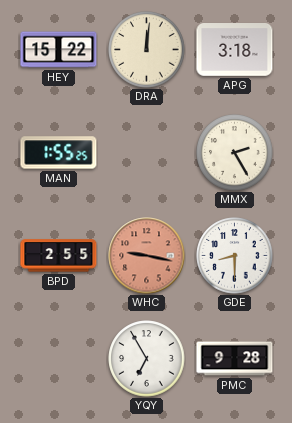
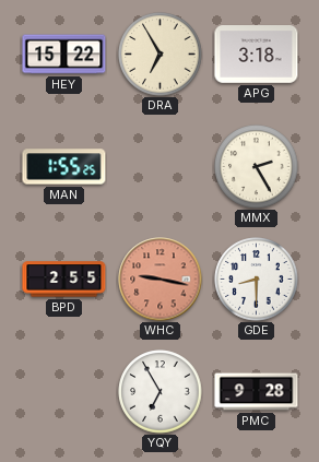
DRA: 12:01 -> 6:55
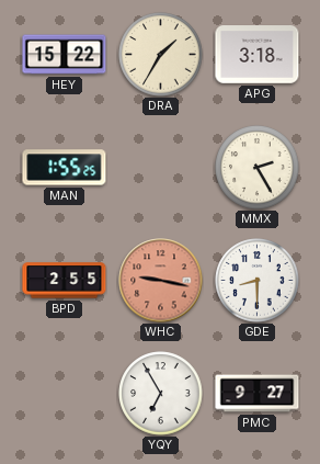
DRA: 6:55 -> 1:35
PMC: 9:28 -> 9:27
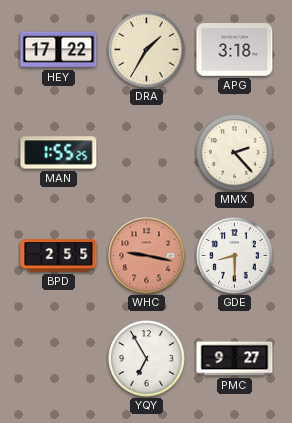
HEY: 15:22 -> 17:22
MMX: 2:25 -> 2:23
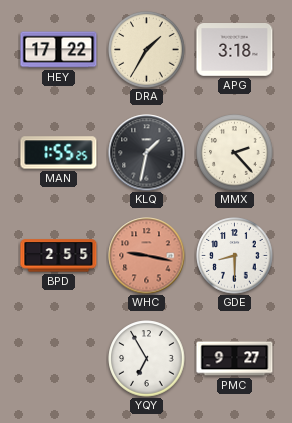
KLQ: none -> 1:32
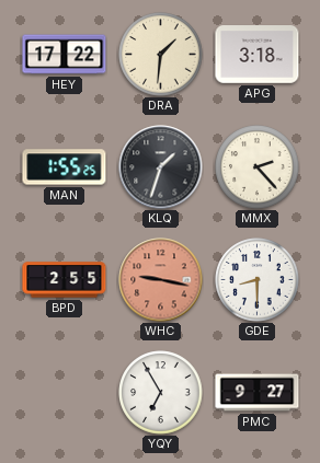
DRA: 1:35 -> 1:31
KLQ: 1:32 -> 1:33
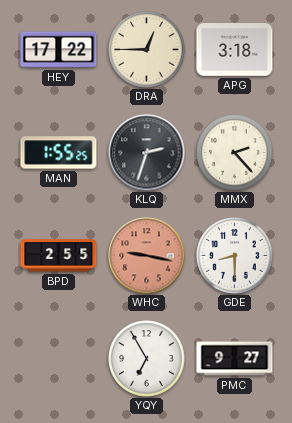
DRA: 1:31 -> 12:45
KLQ: 1:33 -> 2:33
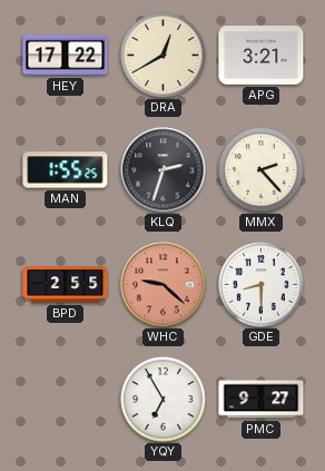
DRA: 12:45 -> 12:40
APG: 3:18 -> 3:21
WHC: 9:17 -> 9:22
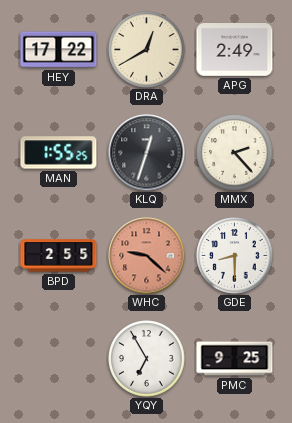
APG: 3:21 -> 2:49
KLQ: 2:33 -> 12:33
PMC: 9:27 -> 9:25
